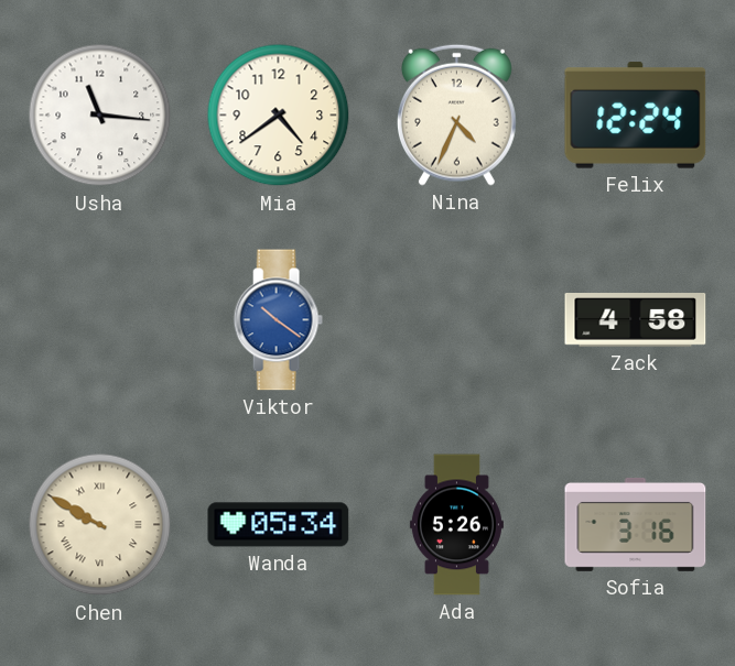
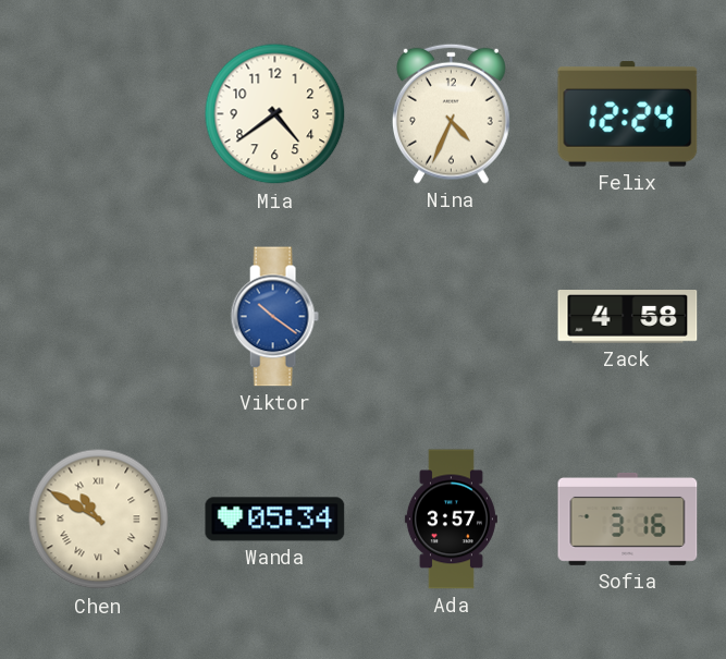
Usha: 11:16 -> none
Chen: 9:50 -> 10:50
Ada: 5:26 -> 3:57
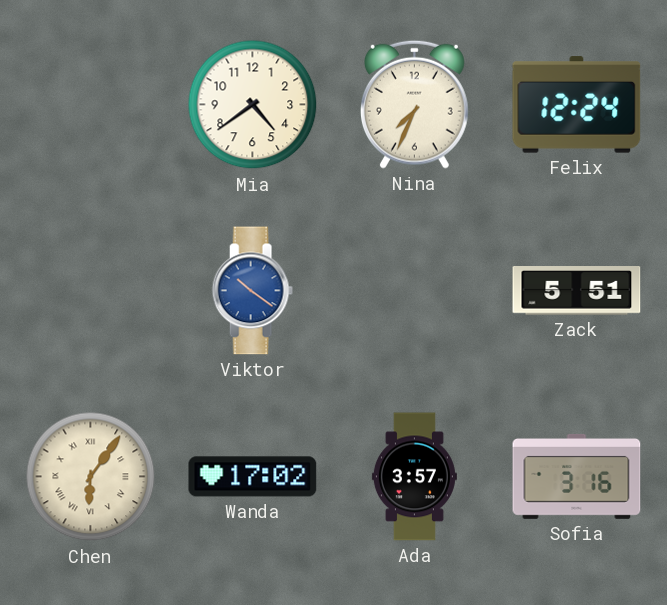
Nina: 4:34 -> 7:34
Zack: 4:58 -> 5:51
Chen: 10:50 -> 6:06
Wanda: 05:34 -> 17:02
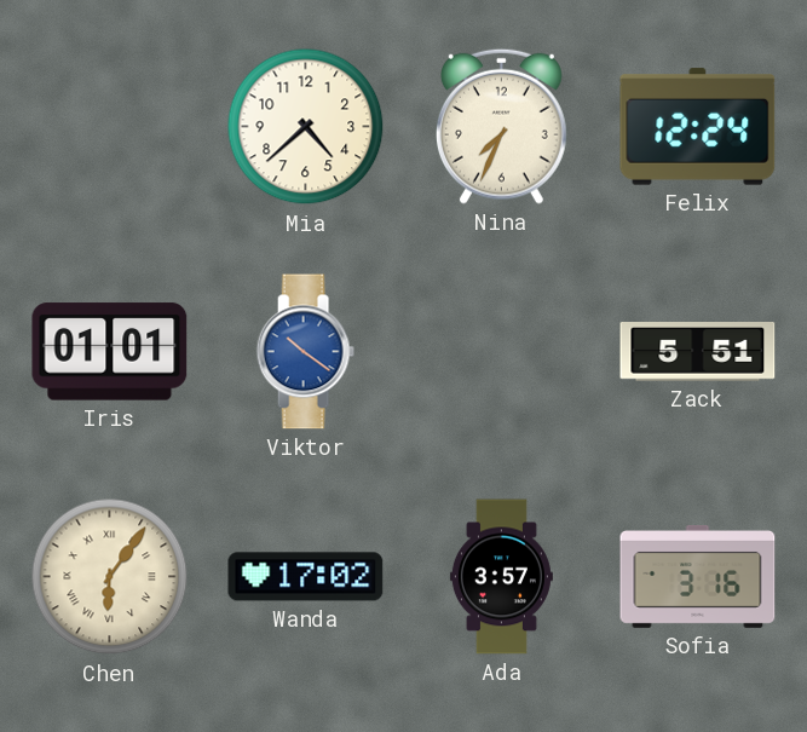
Mia: 4:39 -> 4:38
Iris: none -> 01:01
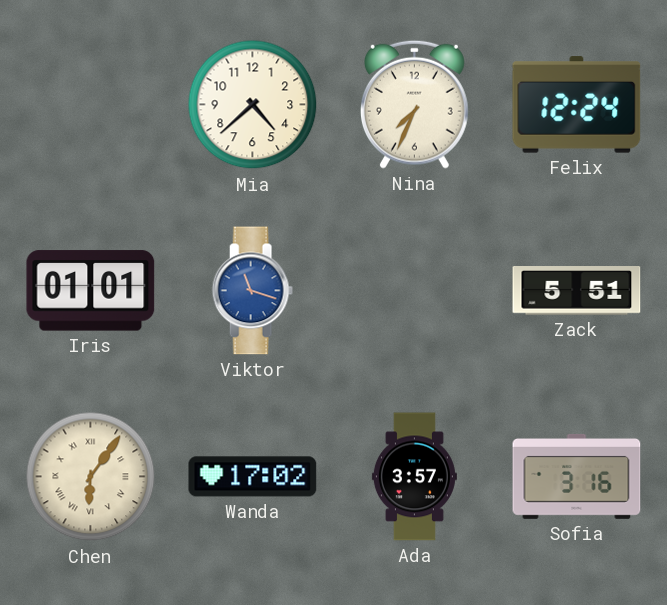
Viktor: 10:21 -> 11:18
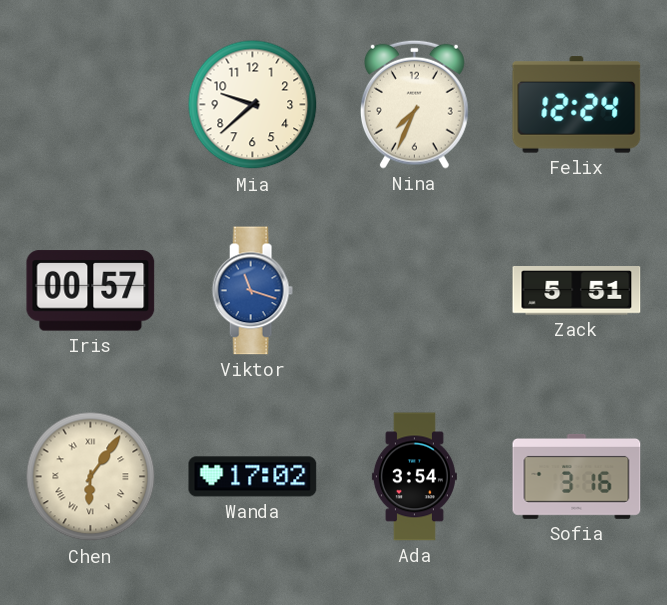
Mia: 4:38 -> 9:38
Iris: 01:01 -> 00:57
Ada: 3:57 -> 3:54
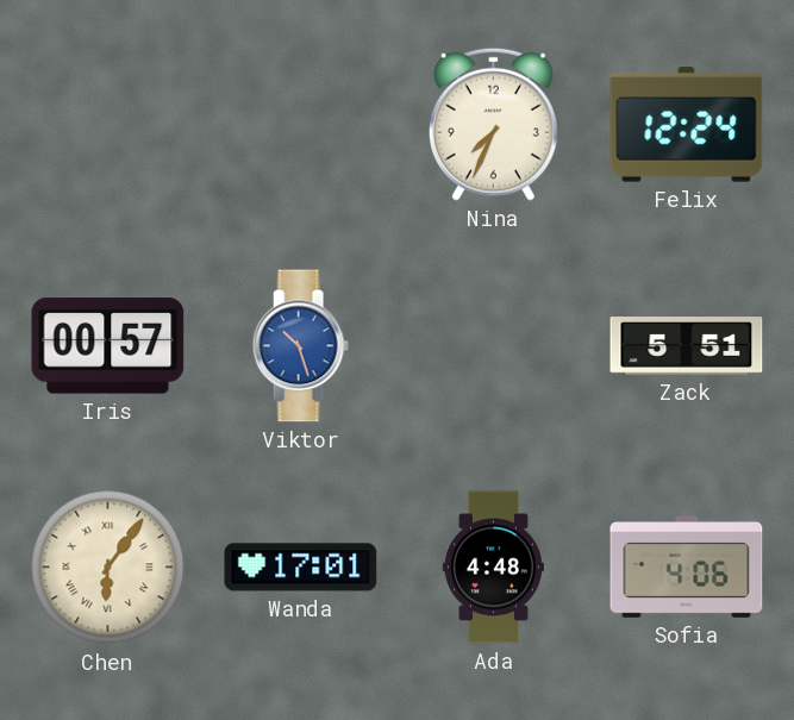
Mia: 9:38 -> none
Viktor: 11:18 -> 10:27
Wanda: 17:02 -> 17:01
Ada: 3:54 -> 4:48
Sofia: 3:16 -> 4:06
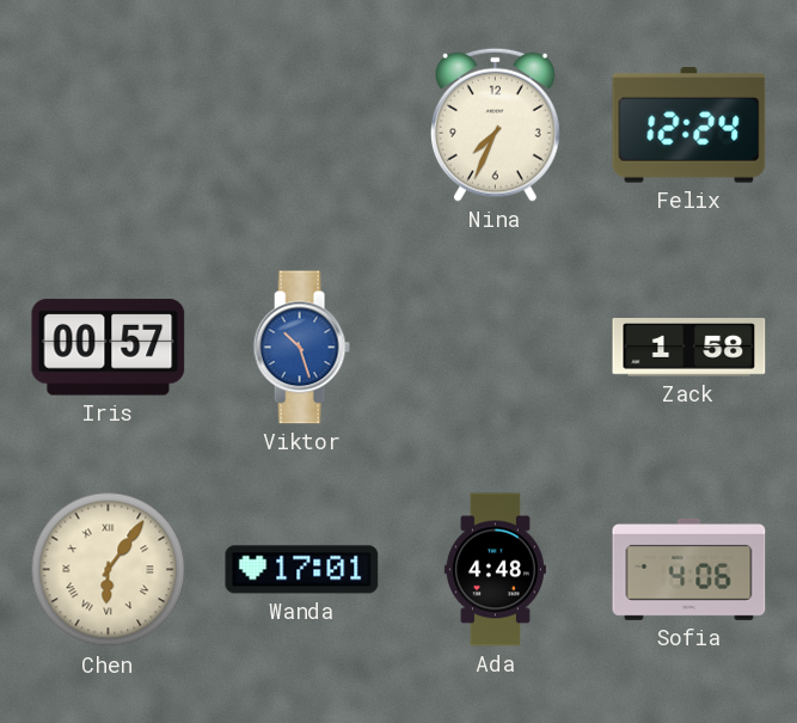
Zack: 5:51 -> 1:58
